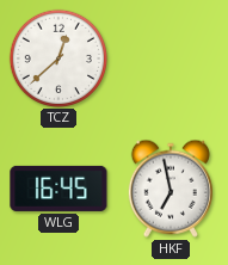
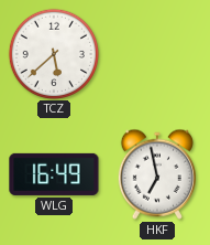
TCZ: 12:38 -> 5:38
WLG: 16:45 -> 16:49
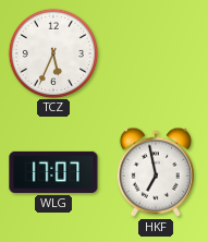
TCZ: 5:38 -> 5:34
WLG: 16:49 -> 17:07
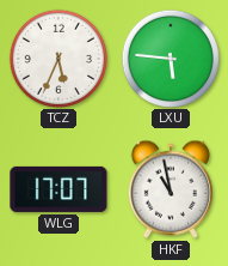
LXU: none -> 5:46
HKF: 6:58 -> 10:58
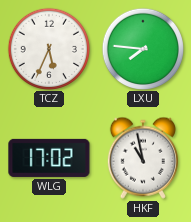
LXU: 5:46 -> 7:46
WLG: 17:07 -> 17:02
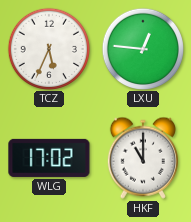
LXU: 7:46 -> 12:46
HKF: 10:58 -> 11:00
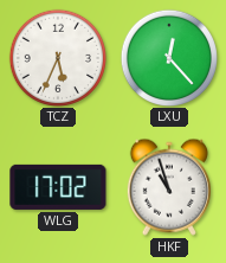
LXU: 12:46 -> 12:23
HKF: 11:00 -> 10:57
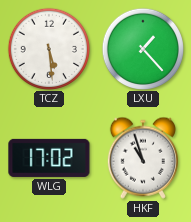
TCZ: 5:34 -> 5:29
LXU: 12:23 -> 1:23
